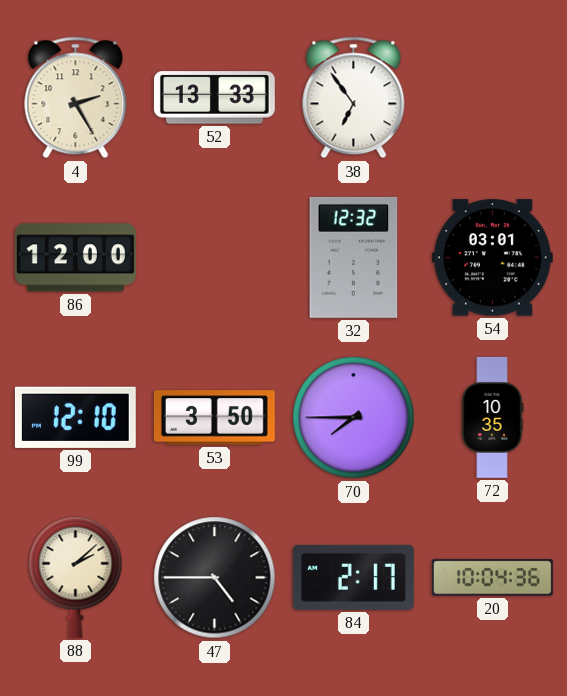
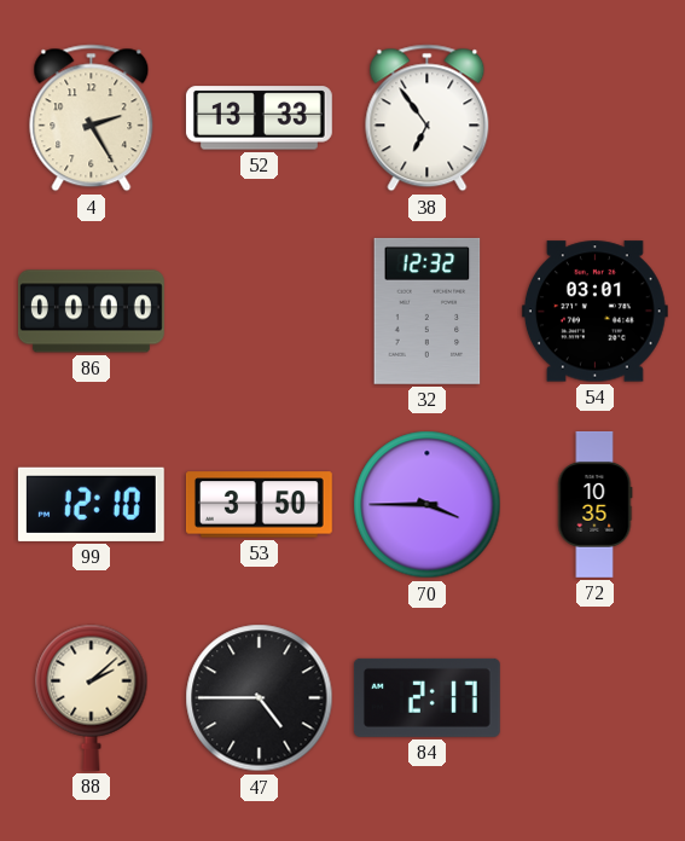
86: 12:00 -> 00:00
70: 7:45 -> 3:45
20: 10:04 -> none
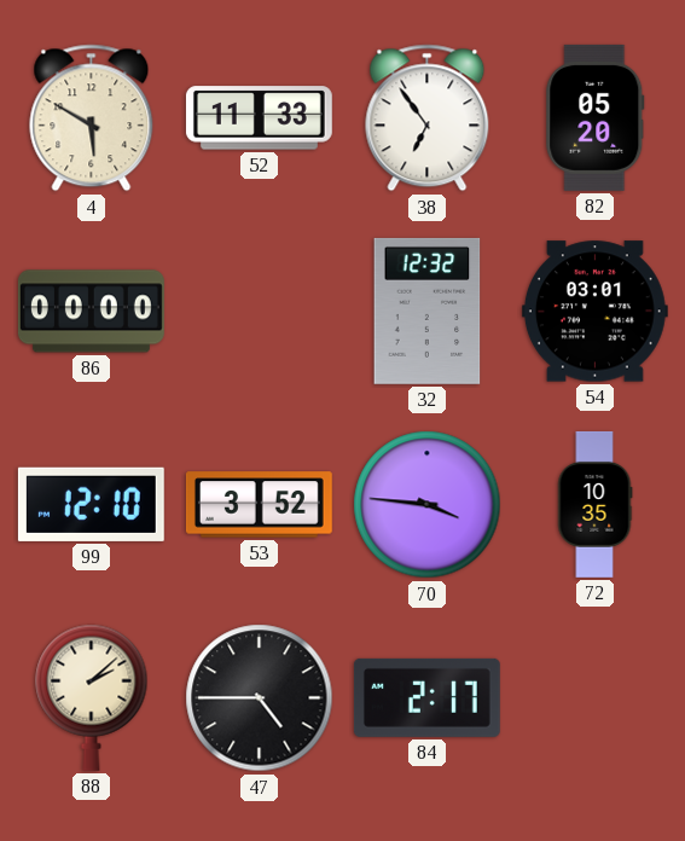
4: 2:25 -> 5:50
52: 13:33 -> 11:33
82: none -> 05:20
53: 3:50 -> 3:52
70: 3:45 -> 3:46
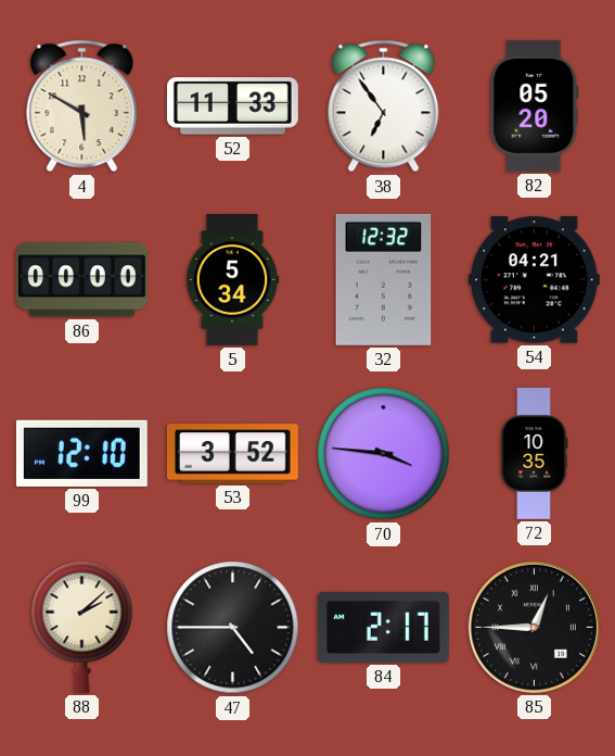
5: none -> 5:34
54: 03:01 -> 04:21
85: none -> 12:45
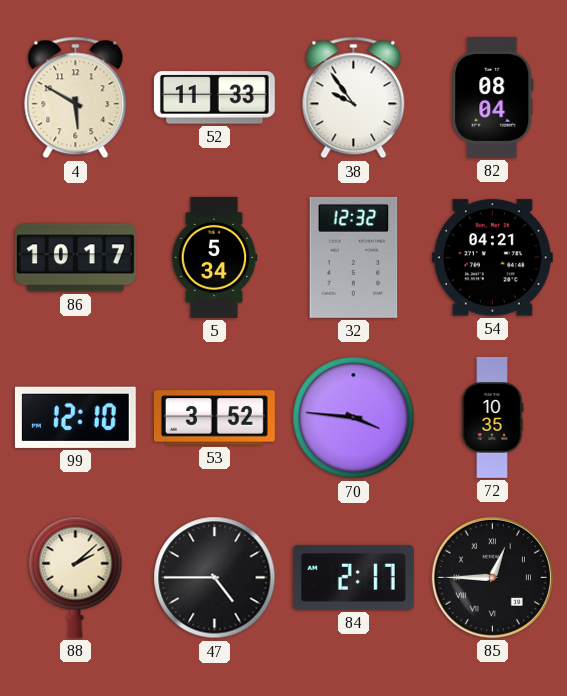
38: 6:54 -> 9:54
82: 05:20 -> 08:04
86: 00:00 -> 10:17
